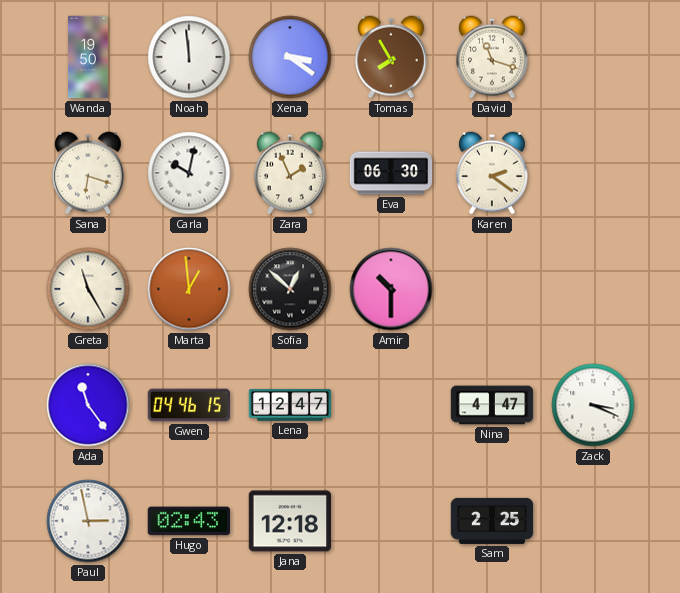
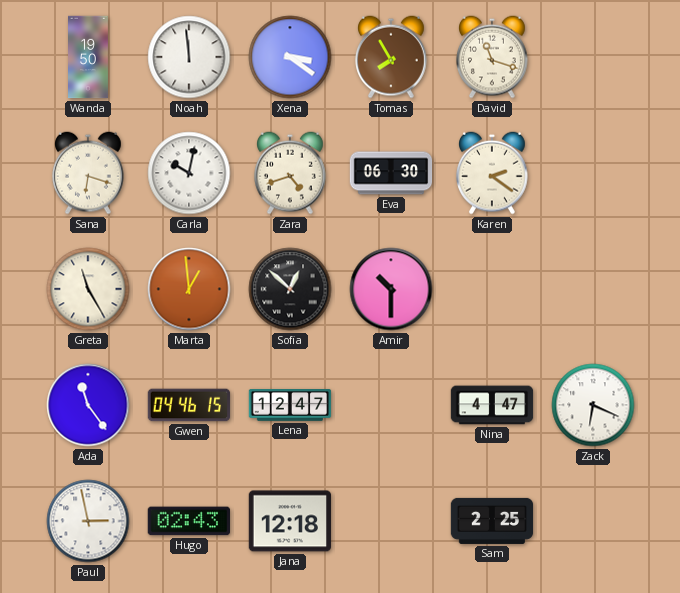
Zara: 1:56 -> 4:42
Zack: 3:19 -> 6:19
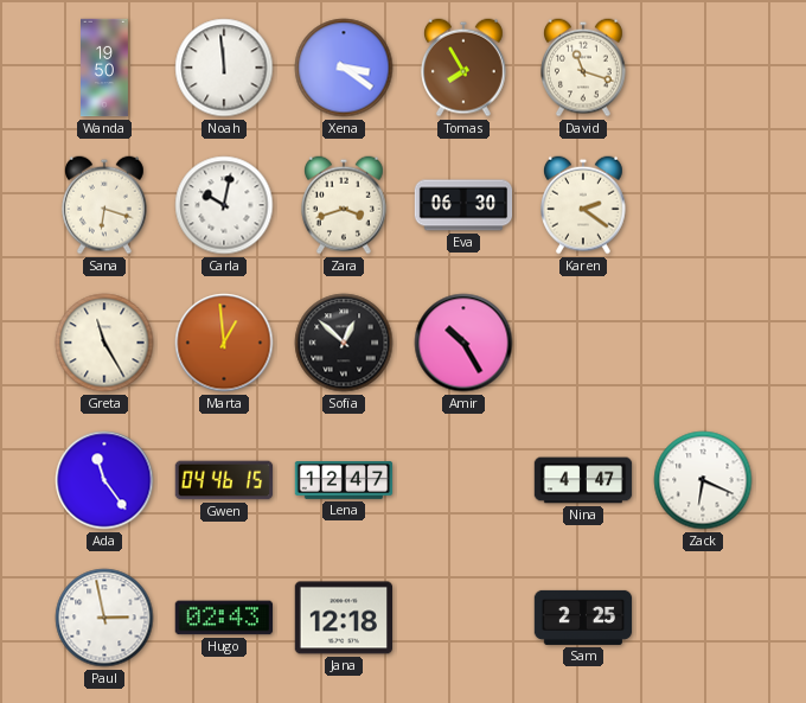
Zara: 4:42 -> 3:42
Amir: 10:30 -> 10:25
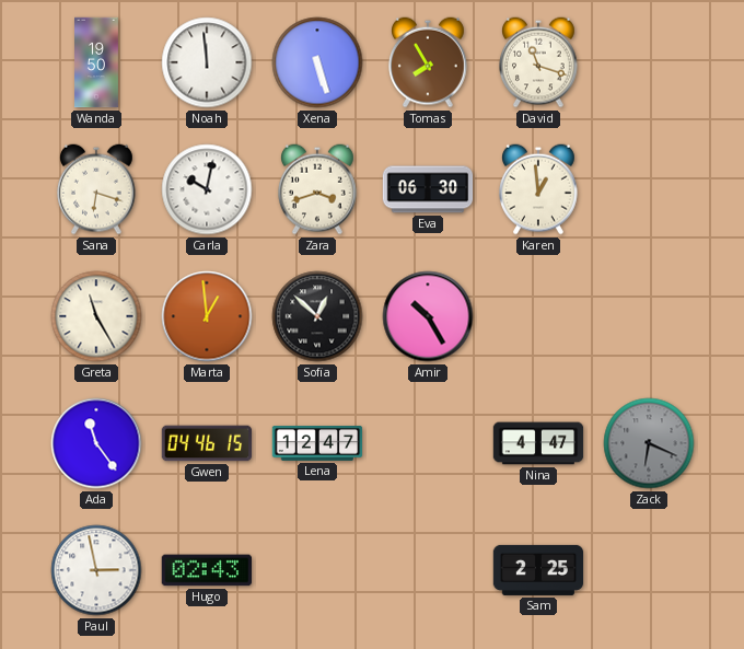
Xena: 3:21 -> 5:27
Karen: 2:21 -> 12:59
Zack dial: white -> grey
Jana: 12:18 -> none
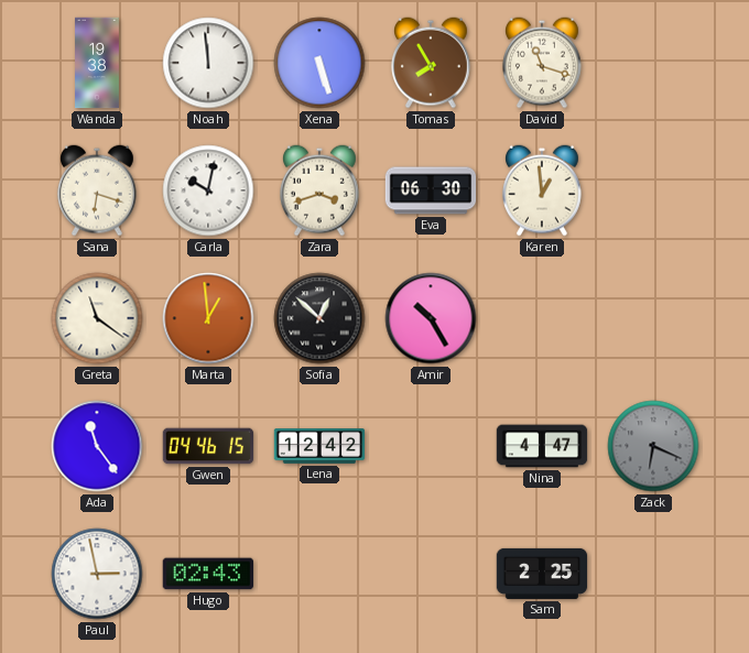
Wanda: 19:50 -> 19:38
Greta: 11:25 -> 11:21
Lena: 12:47 -> 12:42
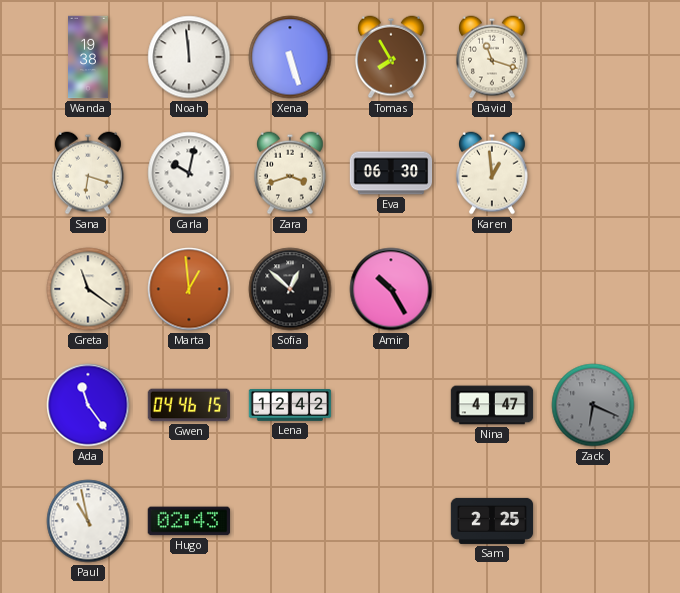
Paul: 2:58 -> 10:58
